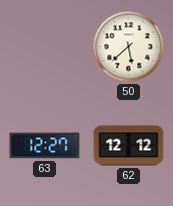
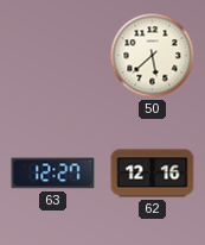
62: 12:12 -> 12:16
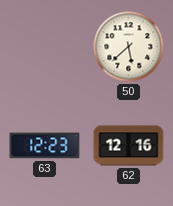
63: 12:27 -> 12:23
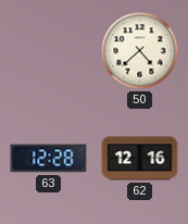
50: 5:38 -> 4:38
63: 12:23 -> 12:28
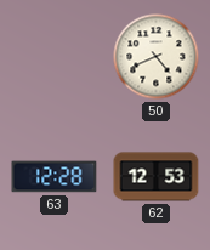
50: 4:38 -> 4:41
62: 12:16 -> 12:53
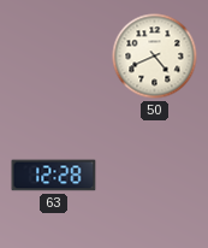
62: 12:53 -> none
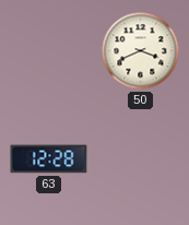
50: 4:41 -> 3:41
